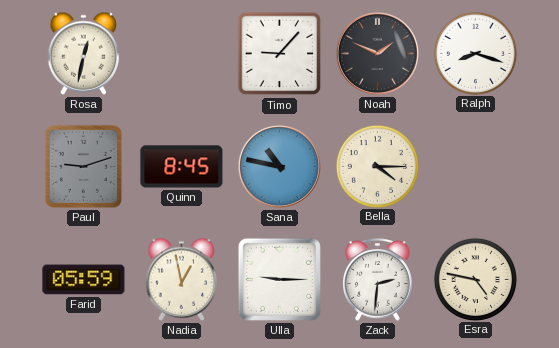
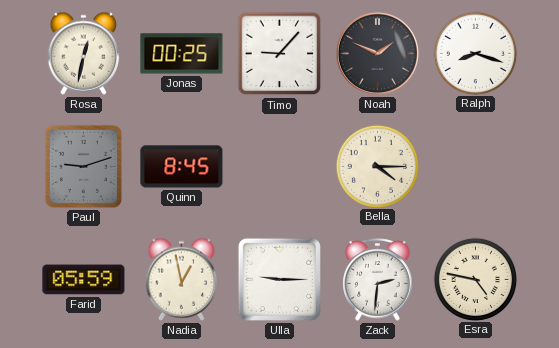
Jonas: none -> 00:25
Sana: 10:47 -> none
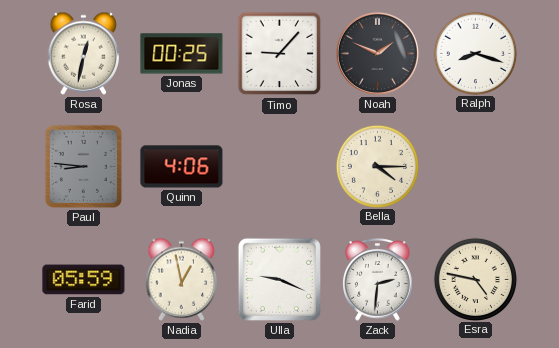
Paul: 9:12 -> 8:46
Quinn: 8:45 -> 4:06
Ulla: 9:15 -> 9:19
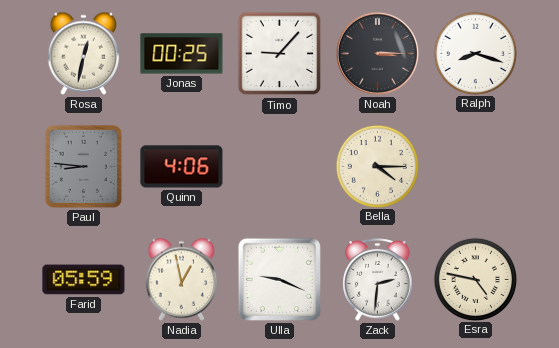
Noah: 1:49 -> 3:15
